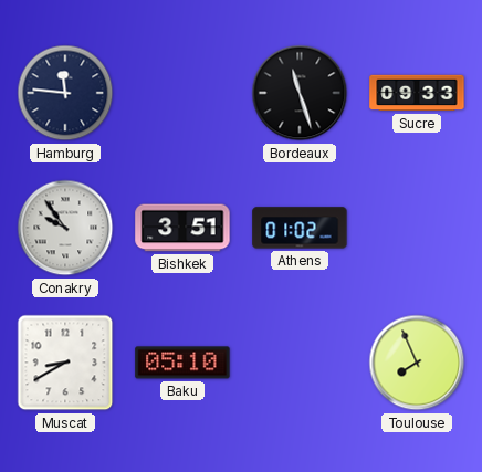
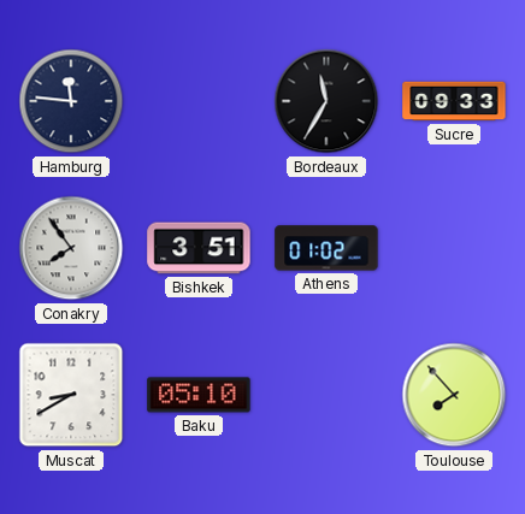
Bordeaux: 11:27 -> 11:35
Conakry: 9:54 -> 7:54
Toulouse: 7:56 -> 7:53
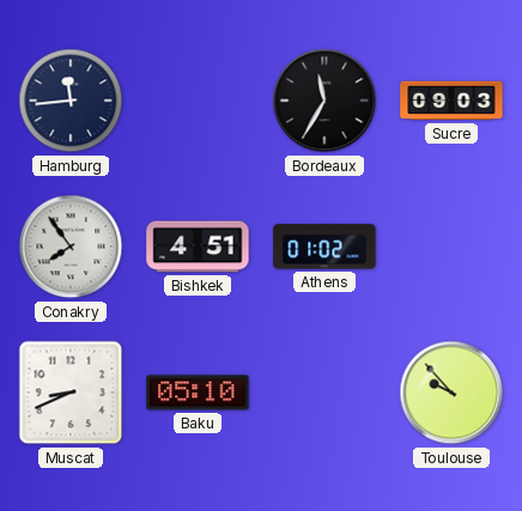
Hamburg: 11:46 -> 11:44
Sucre: 09:33 -> 09:03
Bishkek: 3:51 -> 4:51
Muscat: 8:40 -> 8:41
Toulouse: 7:53 -> 9:53
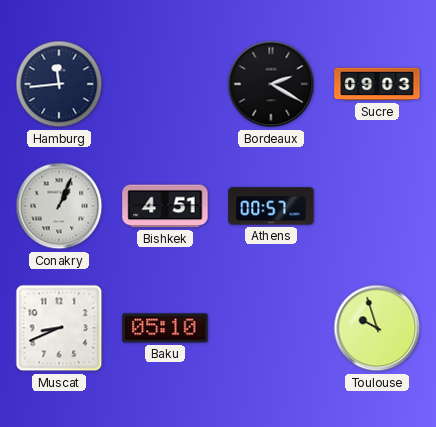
Bordeaux: 11:35 -> 2:20
Conakry: 7:54 -> 1:04
Athens: 01:02 -> 00:57
Toulouse: 9:53 -> 9:57
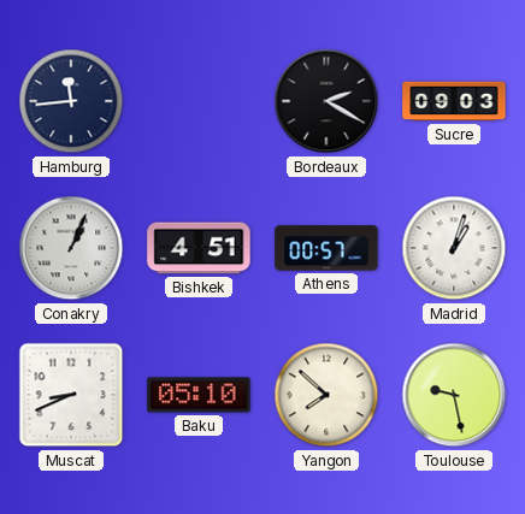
Madrid: none -> 1:03
Yangon: none -> 7:52
Toulouse: 9:57 -> 9:28
